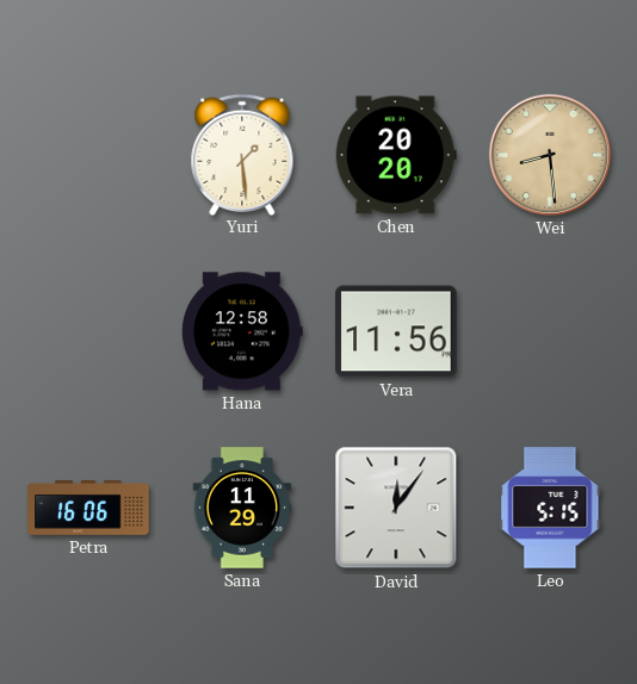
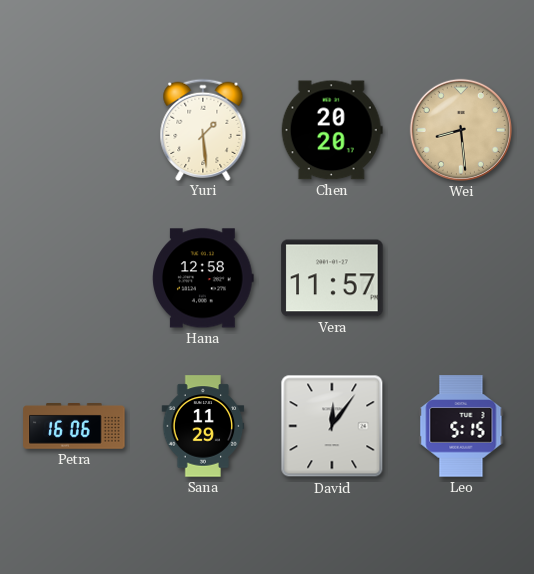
Vera: 11:56 -> 11:57
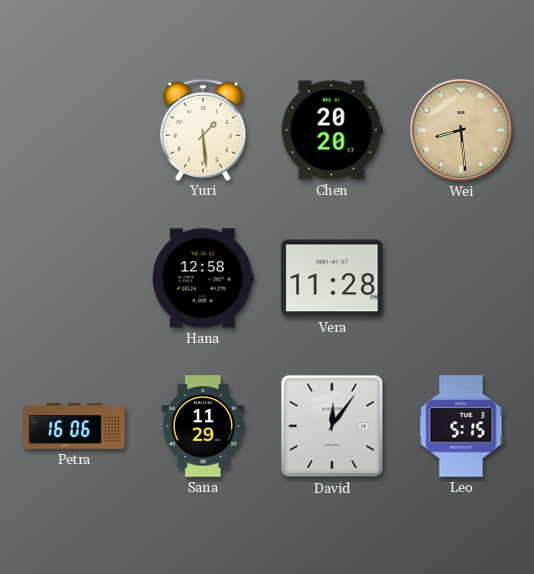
Vera: 11:57 -> 11:28
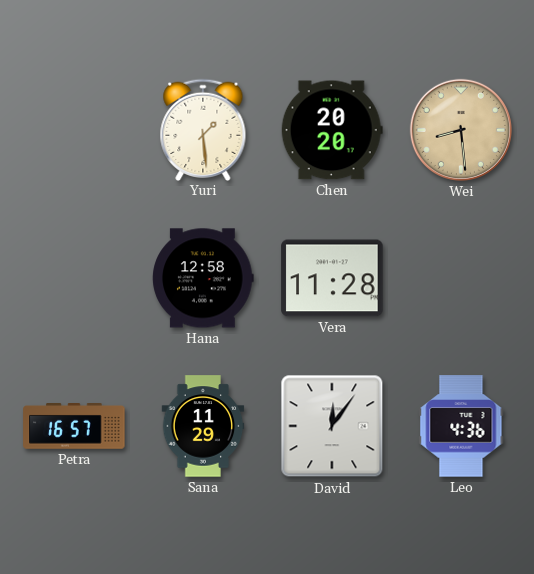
Petra: 16:06 -> 16:57
Leo: 5:15 -> 4:36
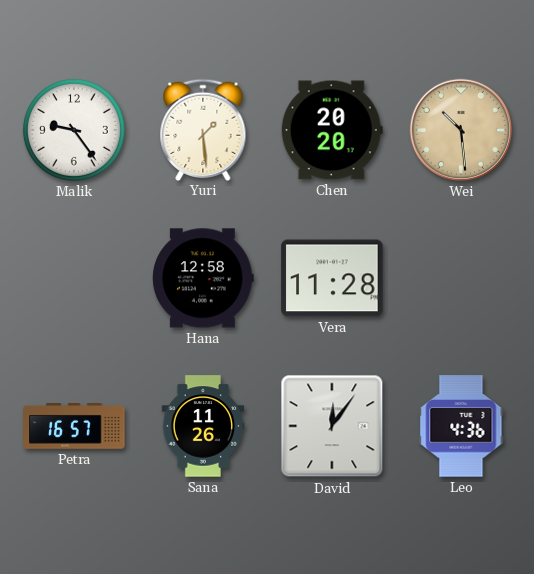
Malik: none -> 9:24
Wei: 8:29 -> 10:29
Sana: 11:29 -> 11:26
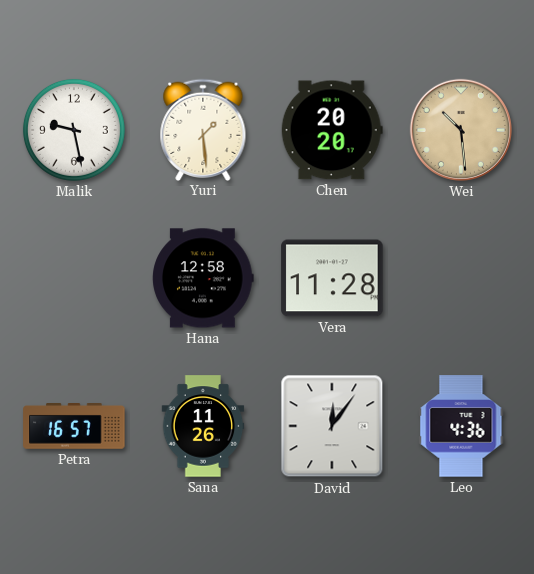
Malik: 9:24 -> 9:28
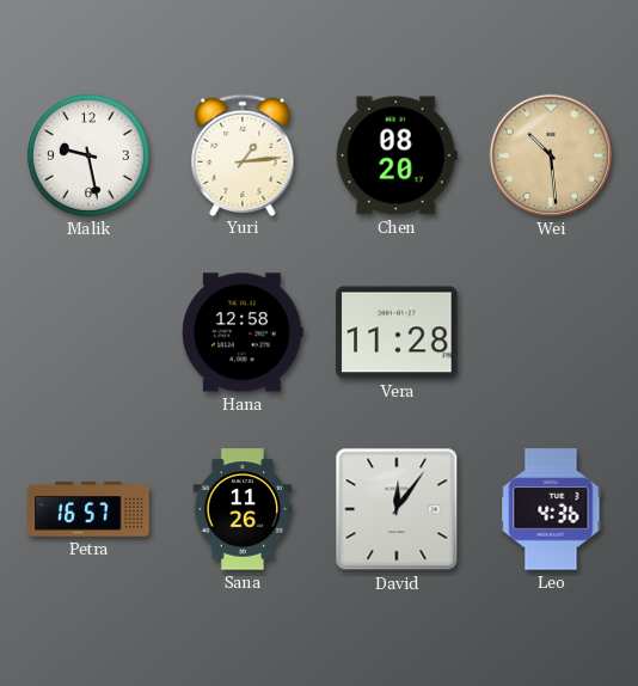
Yuri: 1:29 -> 1:14
Chen: 20:20 -> 08:20
